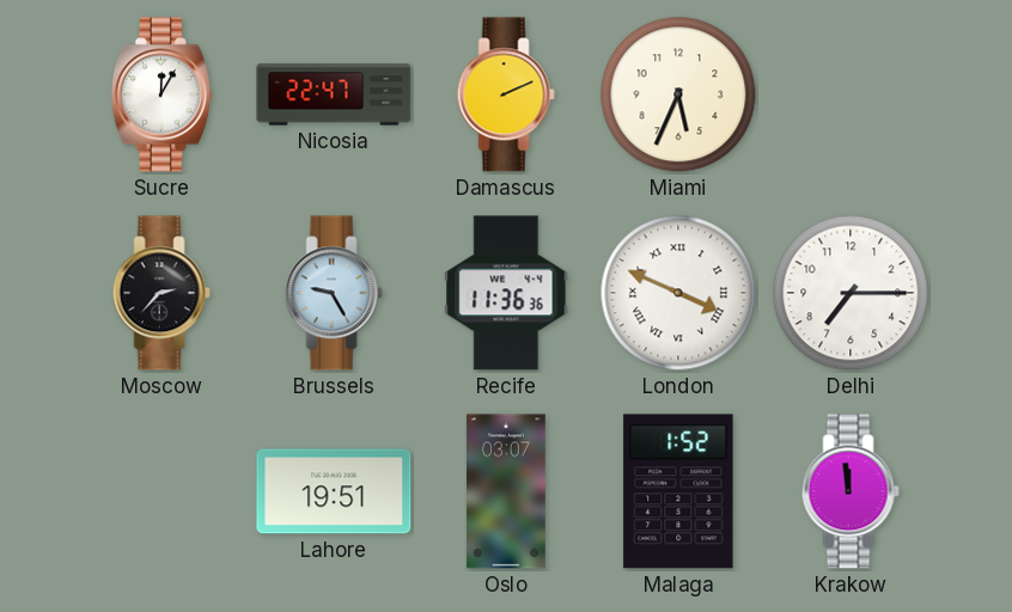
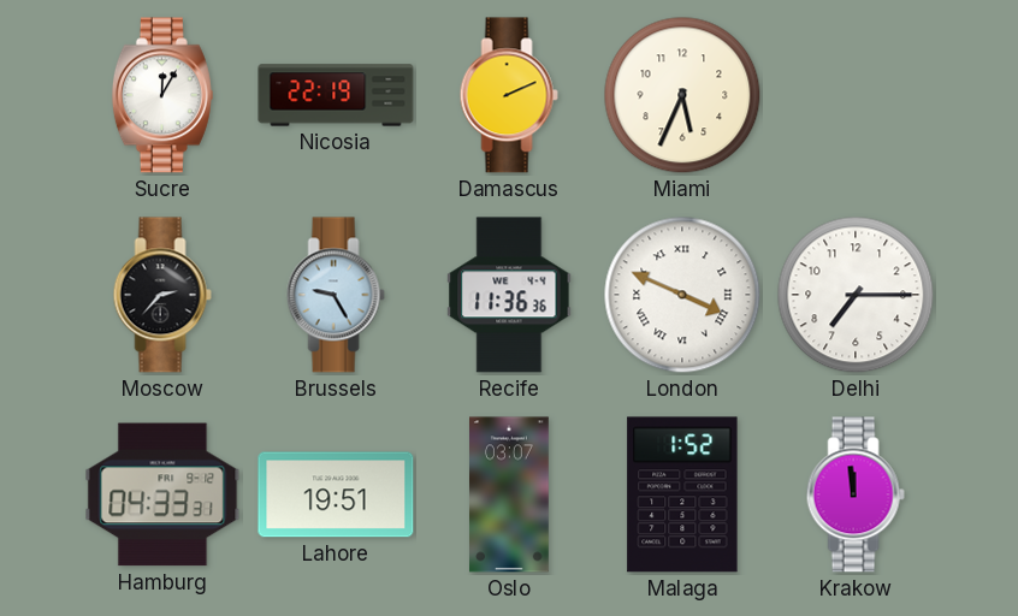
Nicosia: 22:47 -> 22:19
Hamburg: none -> 04:33
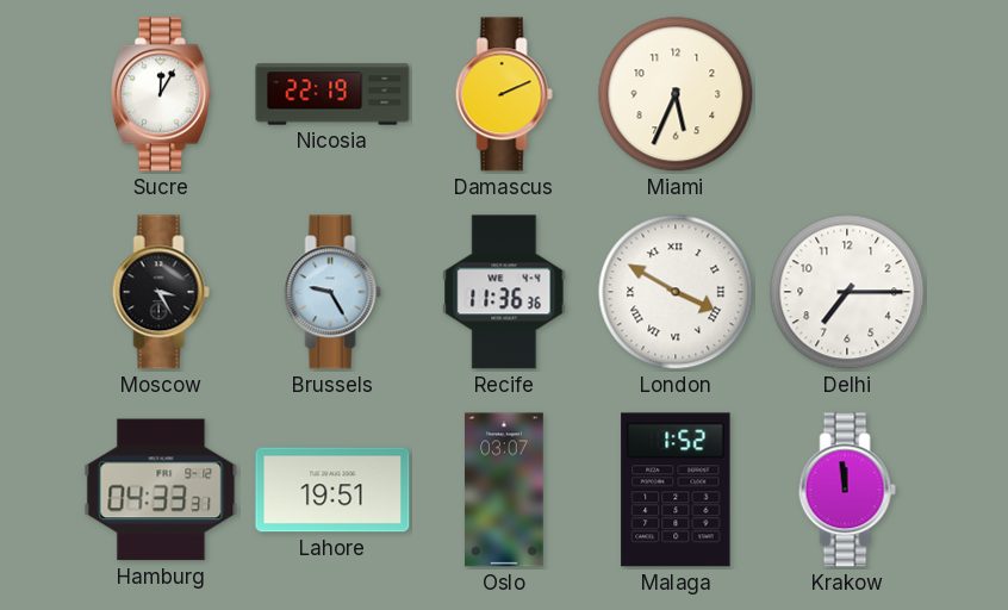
Moscow: 2:37 -> 3:25
London: 3:49 -> 3:50
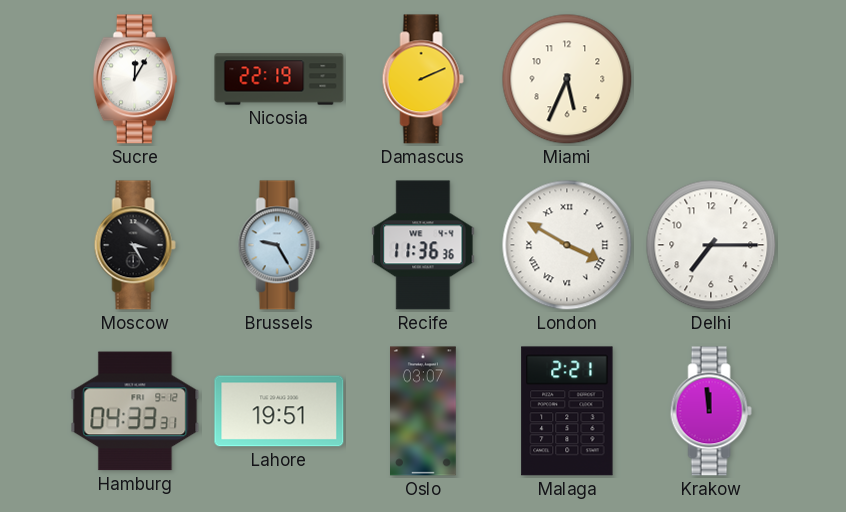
Malaga: 1:52 -> 2:21
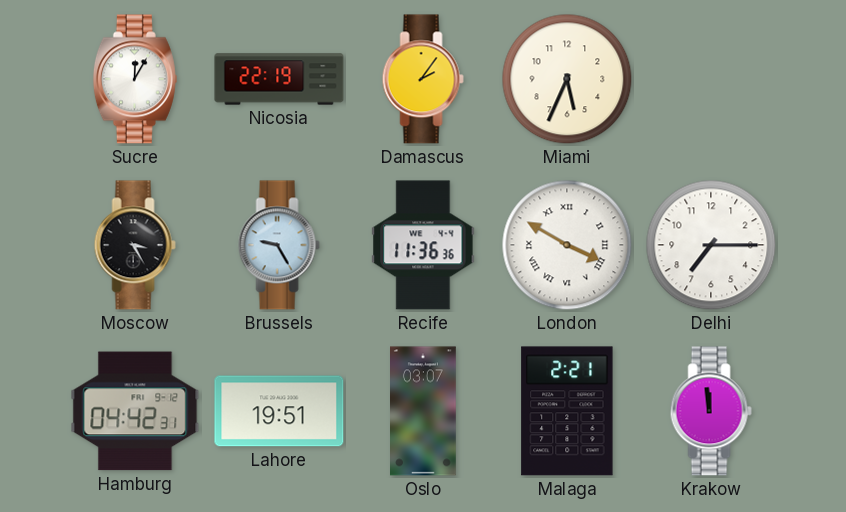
Damascus: 2:11 -> 2:06
Hamburg: 04:33 -> 04:42
